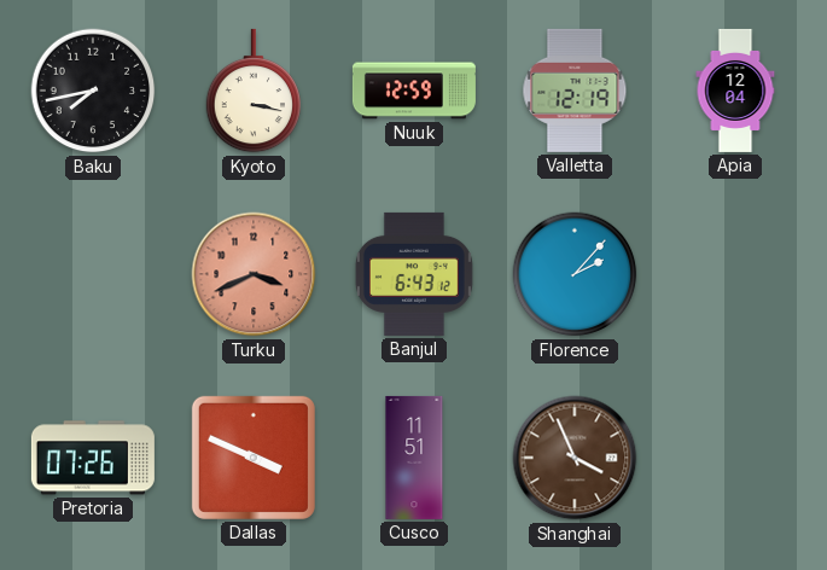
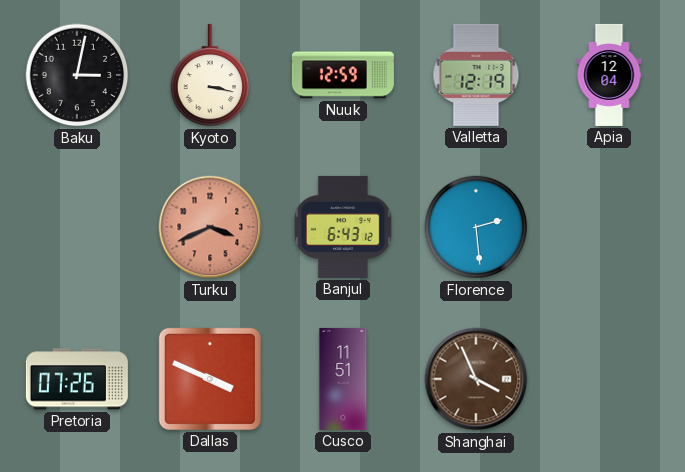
Baku: 7:43 -> 3:02
Florence: 2:07 -> 2:29
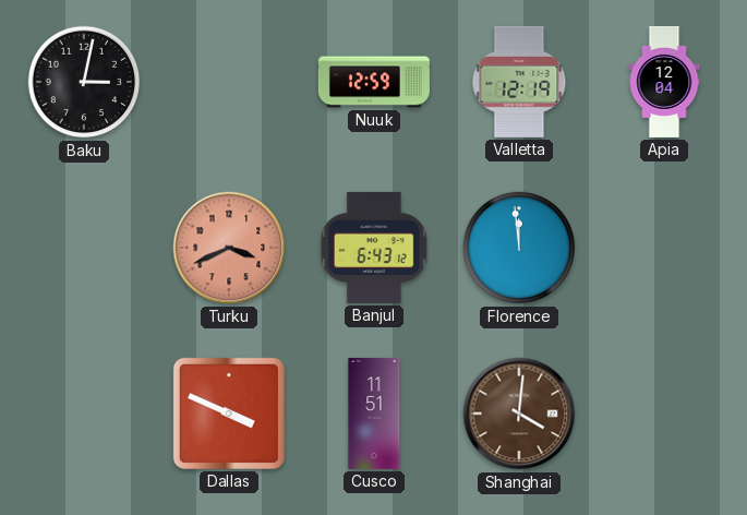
Kyoto: 3:17 -> none
Florence: 2:29 -> 11:59
Pretoria: 07:26 -> none
Shanghai: 3:56 -> 4:01
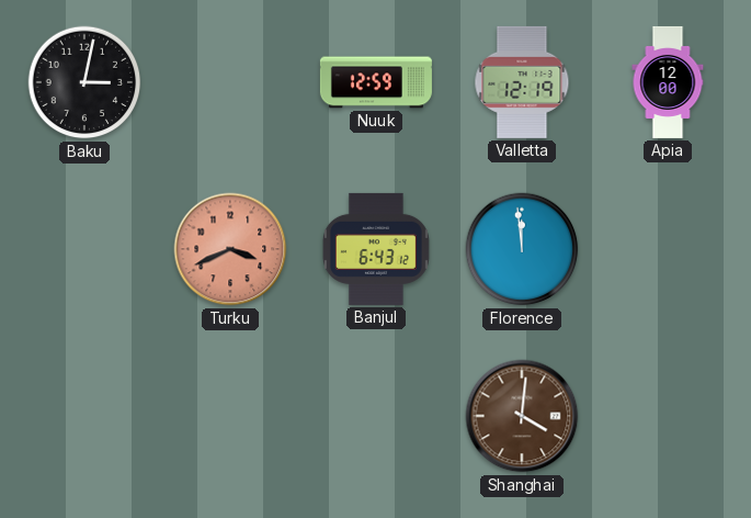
Apia: 12:04 -> 12:00
Dallas: 3:49 -> none
Cusco: 11:51 -> none
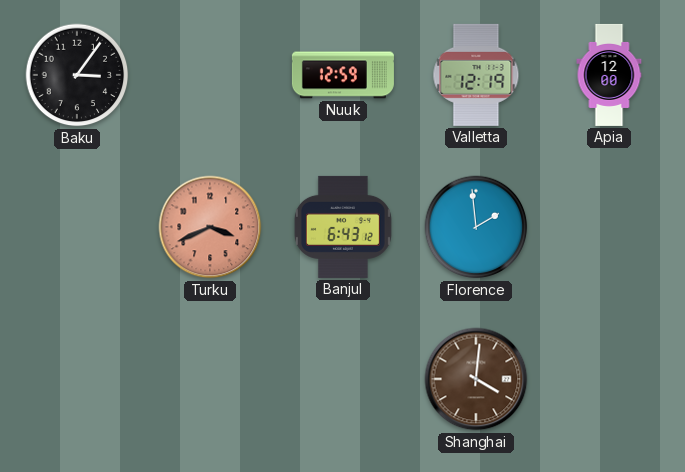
Baku: 3:02 -> 3:06
Florence: 11:59 -> 1:59
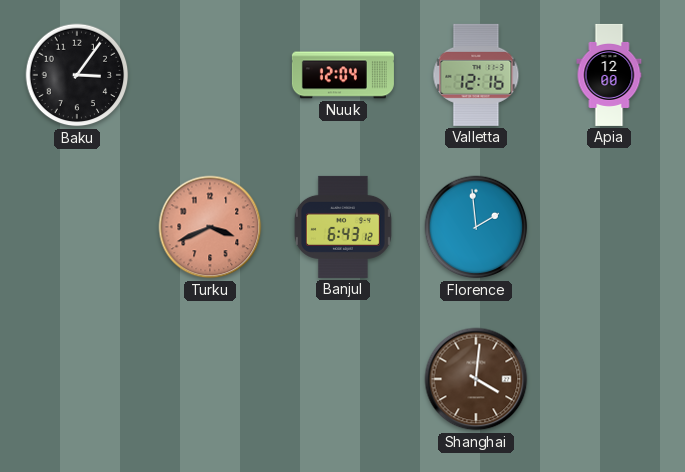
Nuuk: 12:59 -> 12:04
Valletta: 12:19 -> 12:16
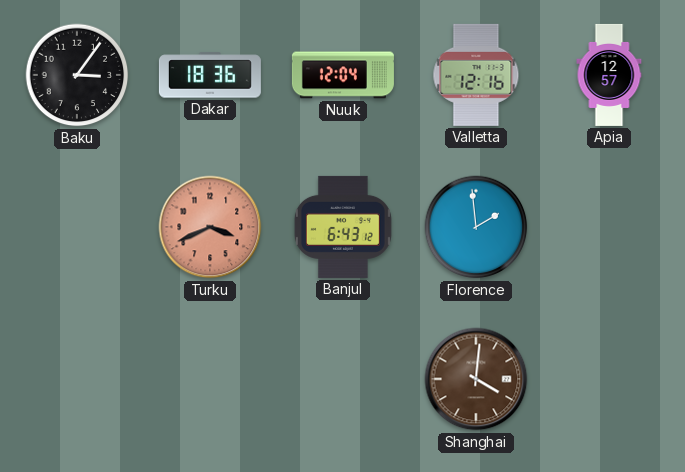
Dakar: none -> 18:36
Apia: 12:00 -> 12:57
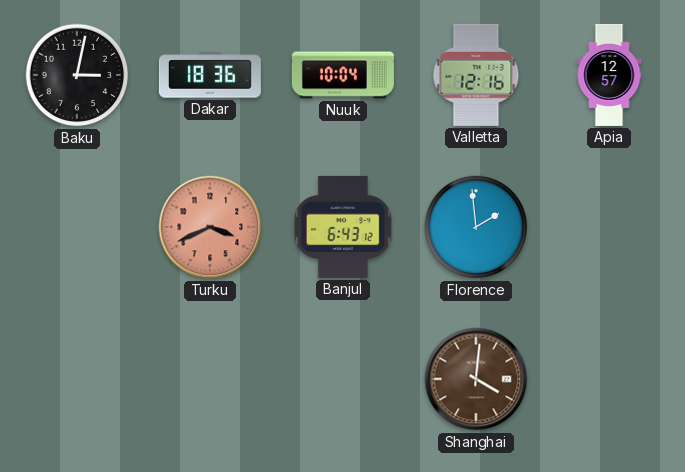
Baku: 3:06 -> 3:02
Nuuk: 12:04 -> 10:04
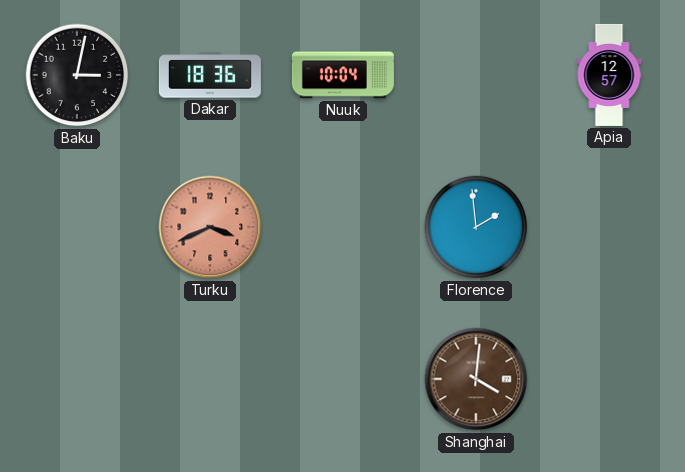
Valletta: 12:16 -> none
Banjul: 6:43 -> none
